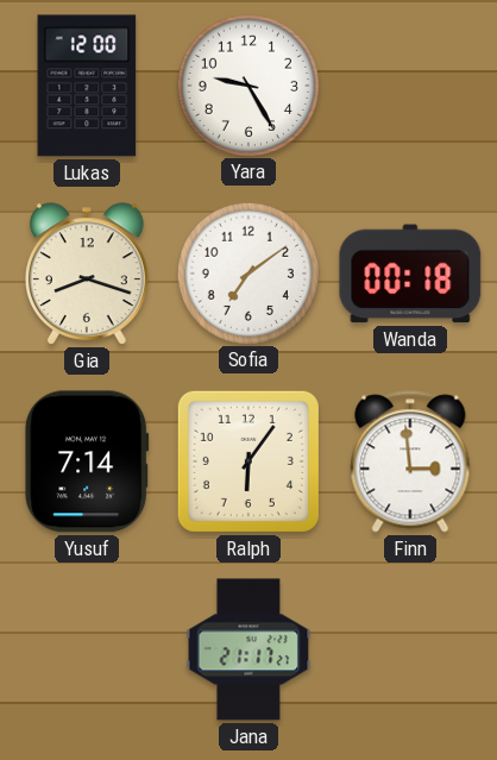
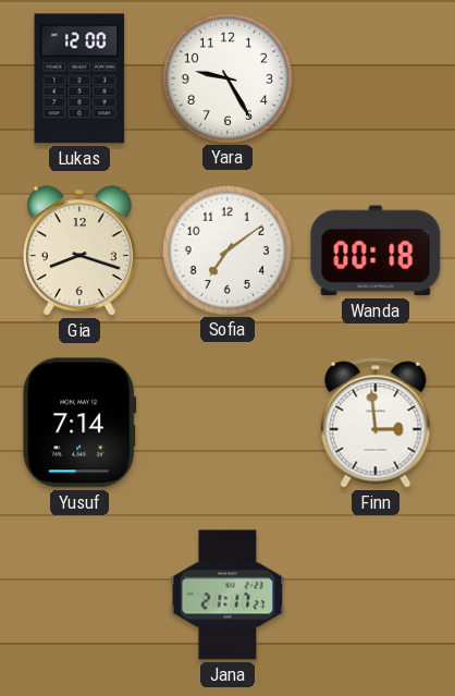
Ralph: 6:06 -> none
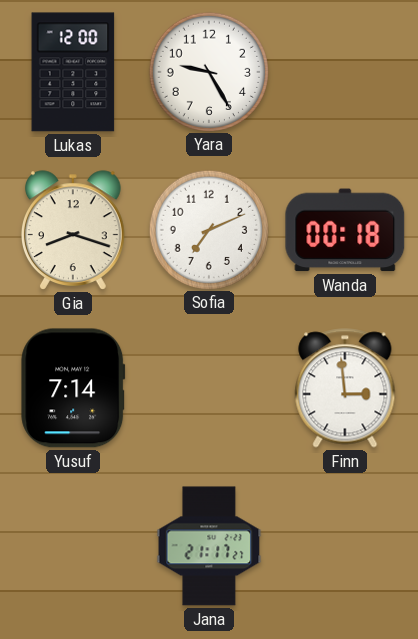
Sofia: 7:09 -> 7:11
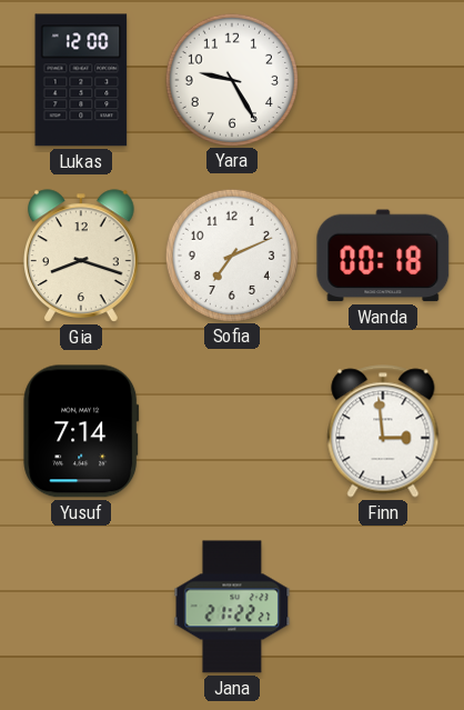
Jana: 21:17 -> 21:22
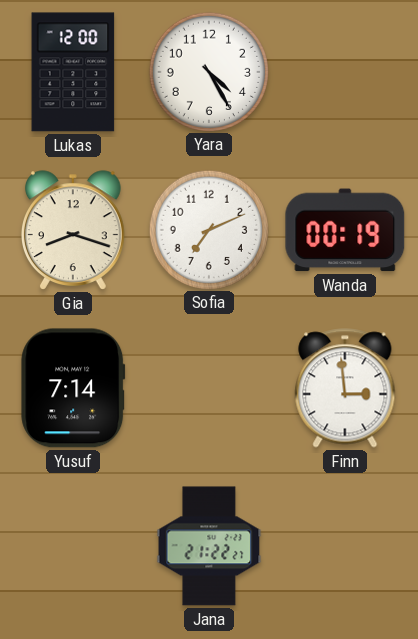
Yara: 9:25 -> 4:25
Wanda: 00:18 -> 00:19
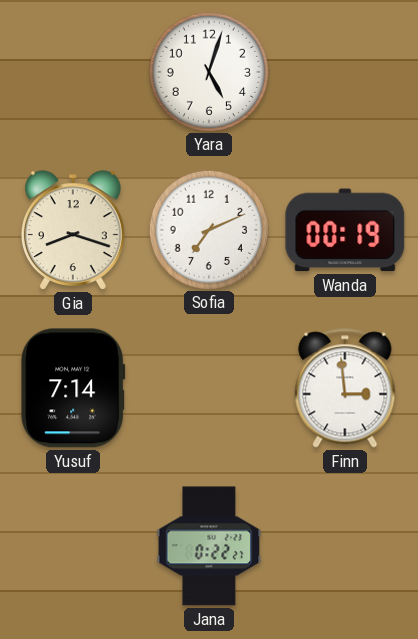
Lukas: 12:00 -> none
Yara: 4:25 -> 5:03
Jana: 21:22 -> 0:22
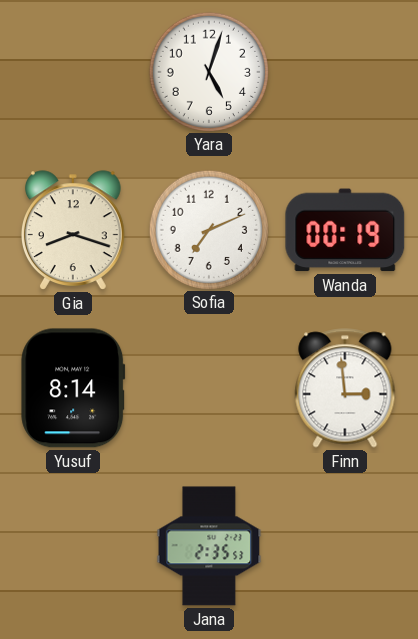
Yusuf: 7:14 -> 8:14
Jana: 0:22 -> 2:35
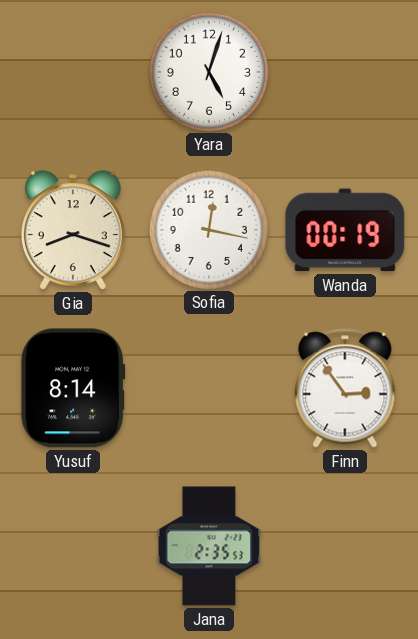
Sofia: 7:11 -> 12:17
Finn: 2:59 -> 2:54
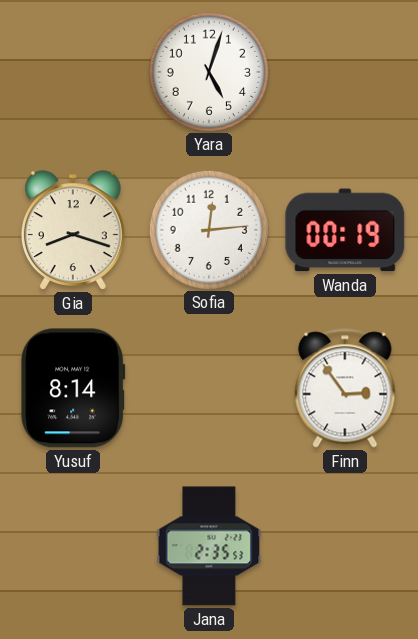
Sofia: 12:17 -> 12:14
